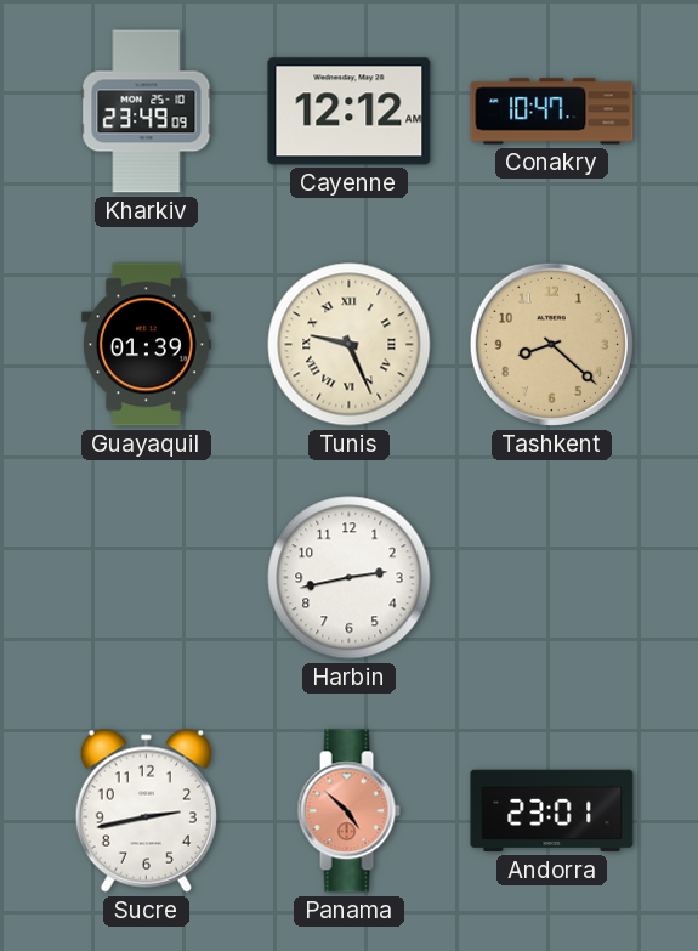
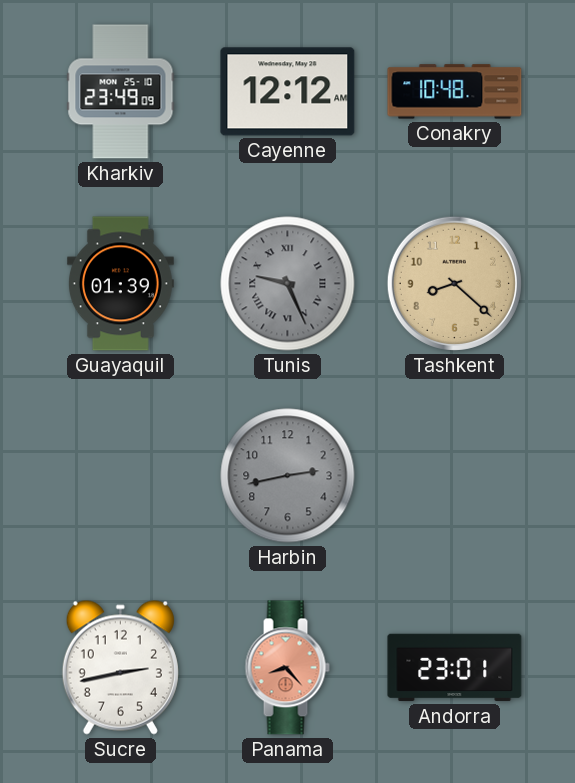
Conakry: 10:47 -> 10:48
Tunis dial: cream -> grey
Harbin dial: white -> grey
Panama: 4:52 -> 8:23
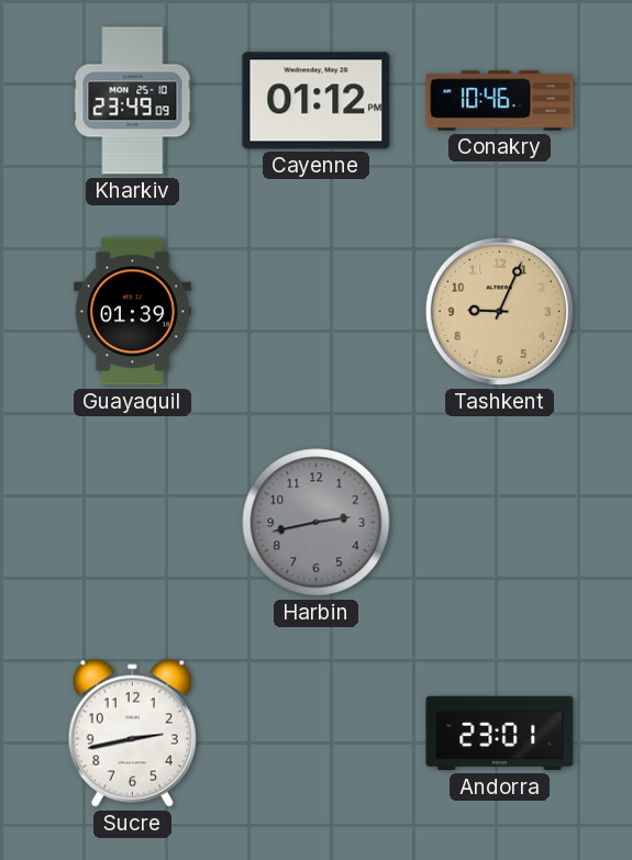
Cayenne: 12:12 -> 01:12
Conakry: 10:48 -> 10:46
Tunis: 9:26 -> none
Tashkent: 8:22 -> 9:04
Panama: 8:23 -> none
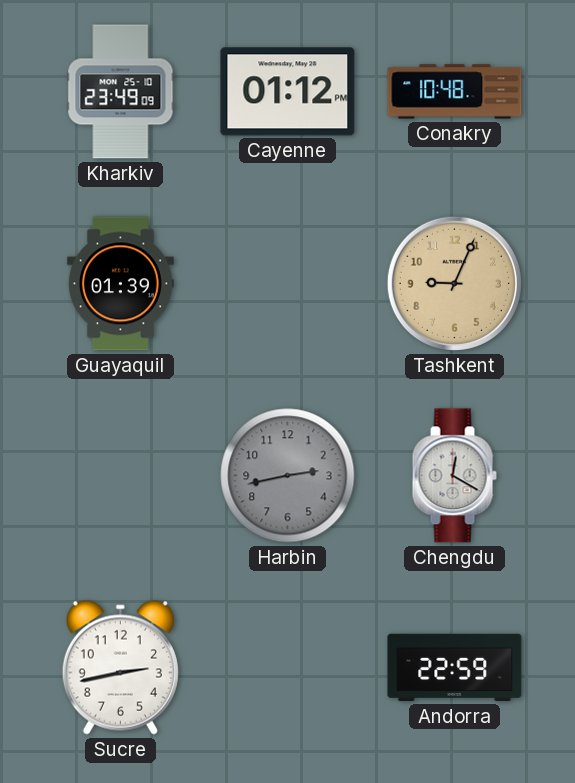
Conakry: 10:46 -> 10:48
Chengdu: none -> 12:20
Andorra: 23:01 -> 22:59
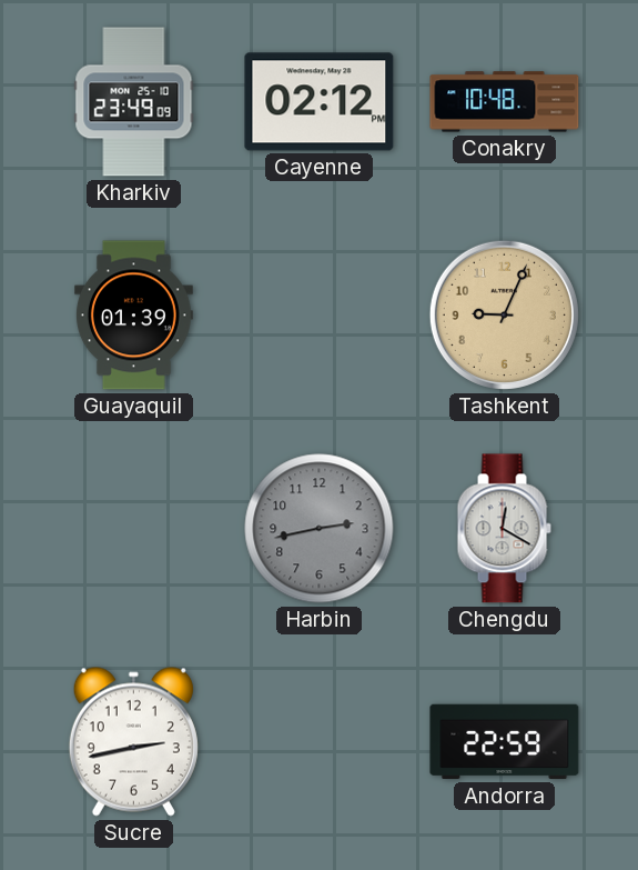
Cayenne: 01:12 -> 02:12
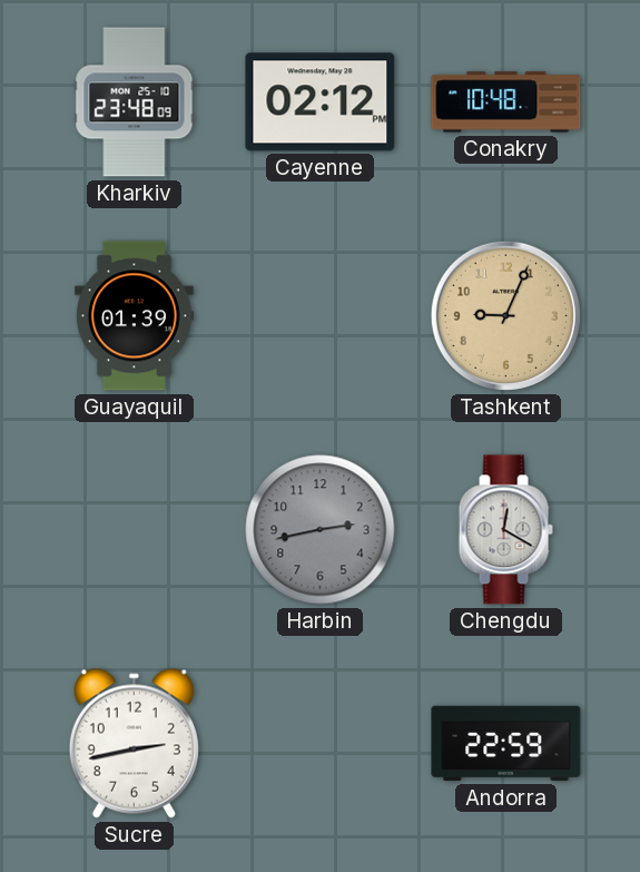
Kharkiv: 23:49 -> 23:48
